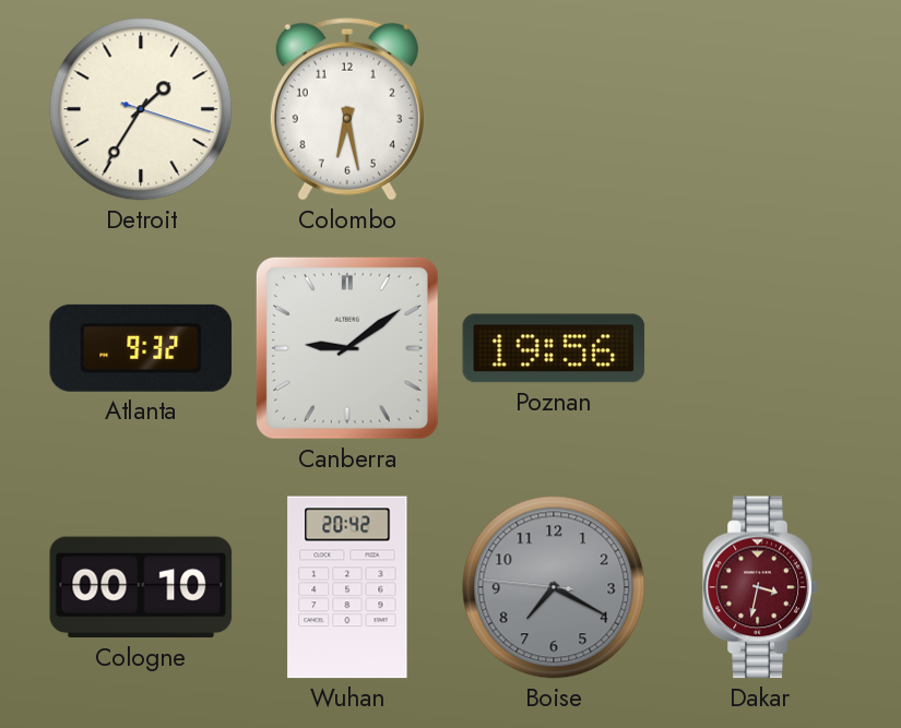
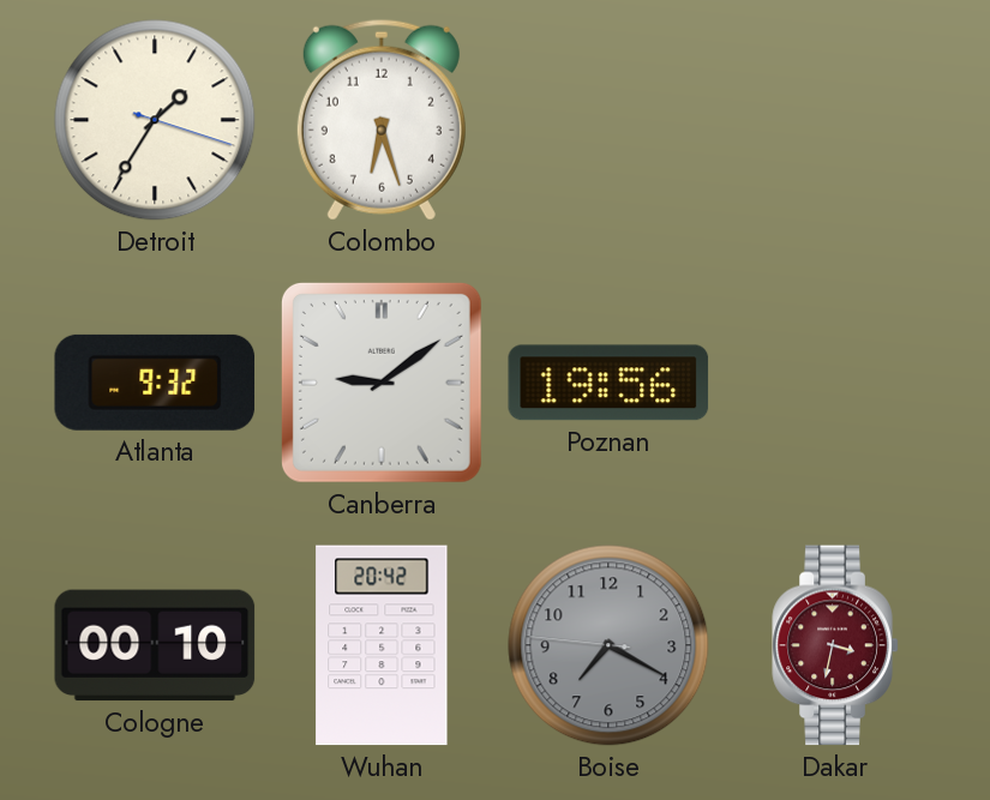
Colombo: 6:28 -> 6:27
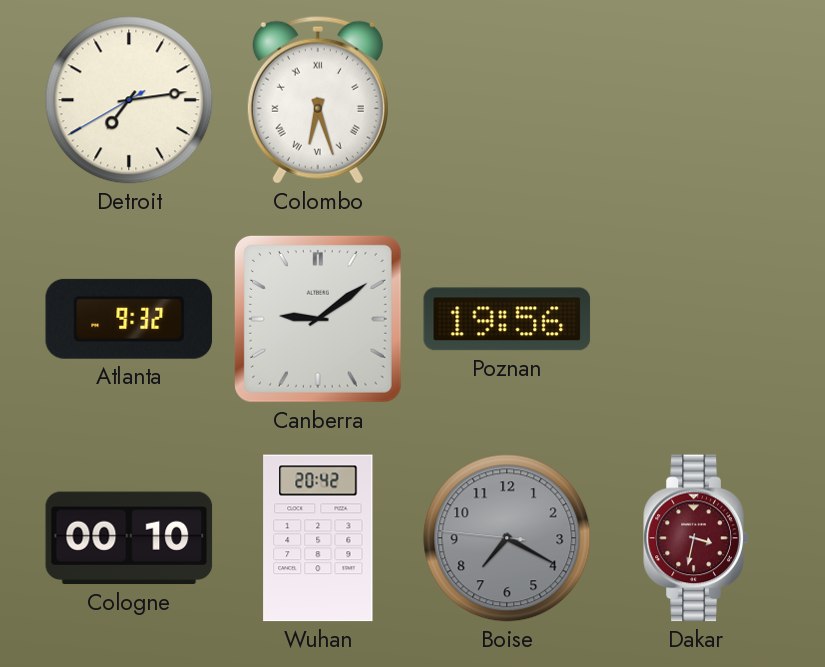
Detroit: 1:35 -> 7:13
Colombo numerals: Arabic -> Roman
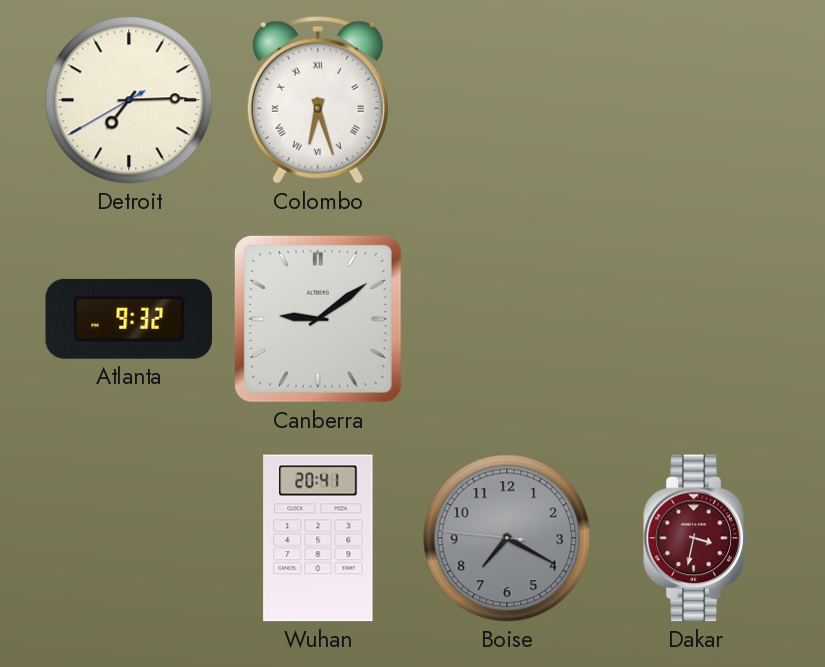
Detroit: 7:13 -> 7:14
Poznan: 19:56 -> none
Cologne: 00:10 -> none
Wuhan: 20:42 -> 20:41
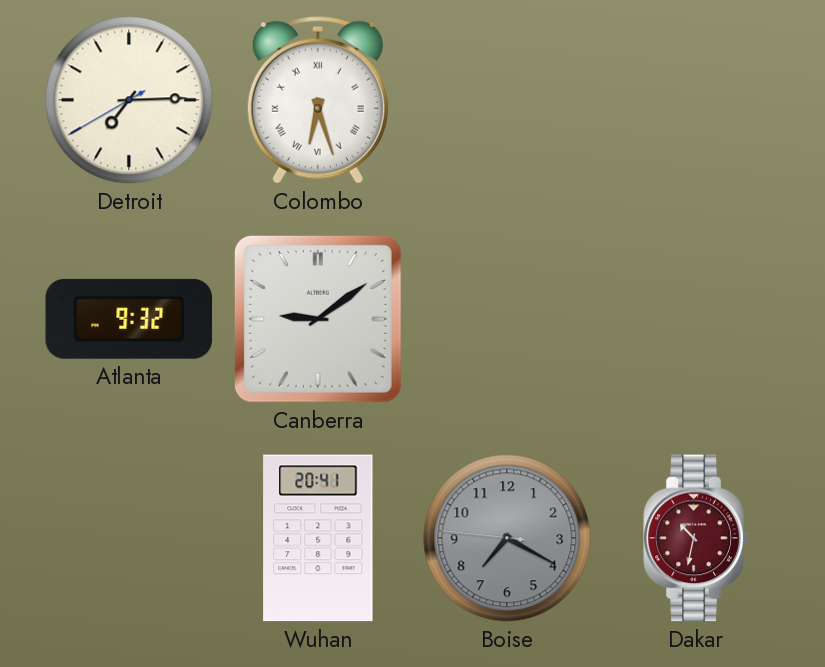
Dakar: 3:32 -> 10:32
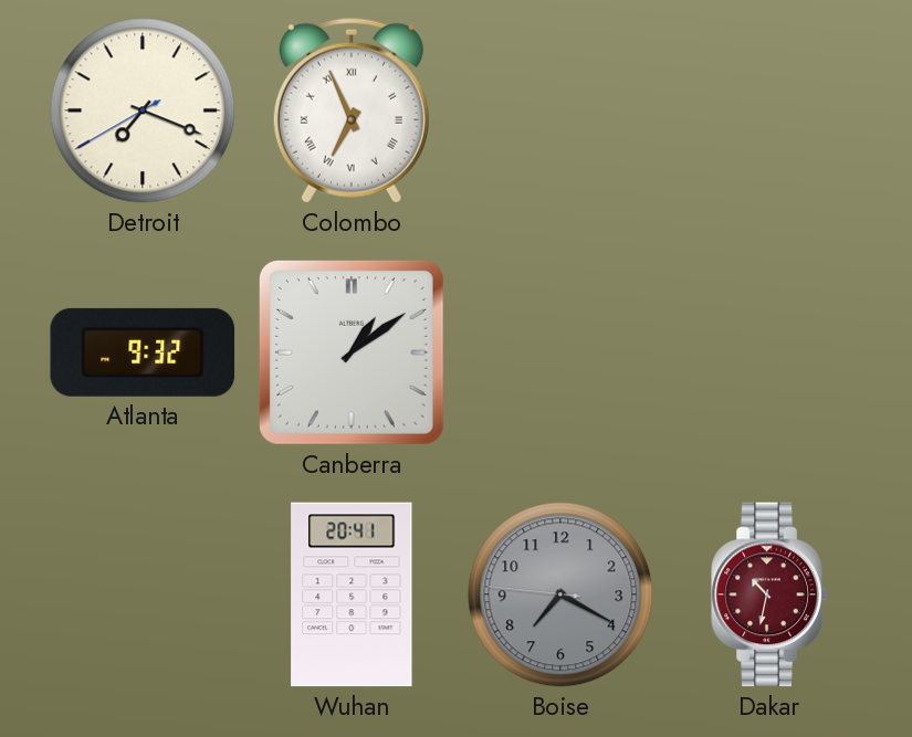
Detroit: 7:14 -> 7:18
Colombo: 6:27 -> 6:56
Canberra: 9:09 -> 1:09
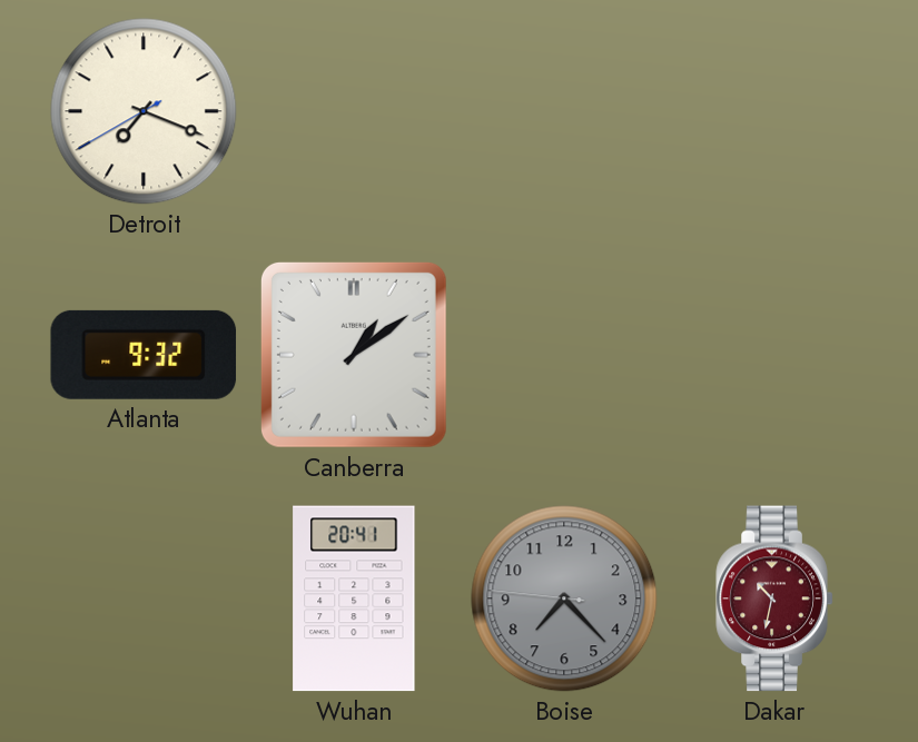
Colombo: 6:56 -> none
Boise: 7:19 -> 7:22
